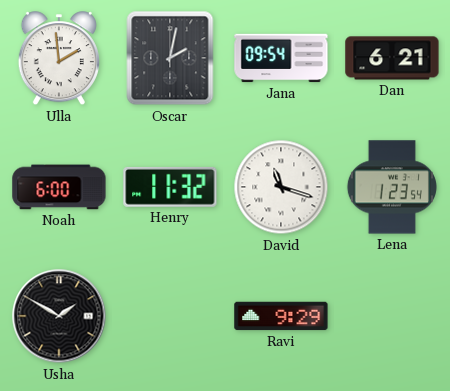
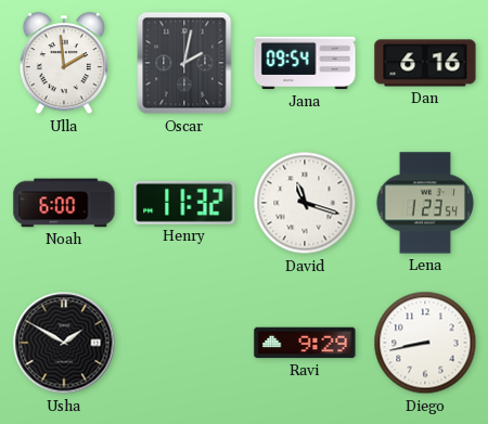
Dan: 6:21 -> 6:16
Diego: none -> 8:43
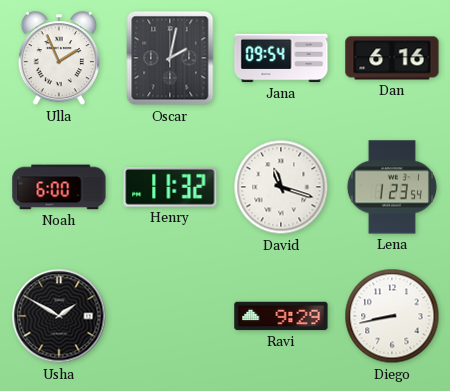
Ulla: 1:59 -> 1:56
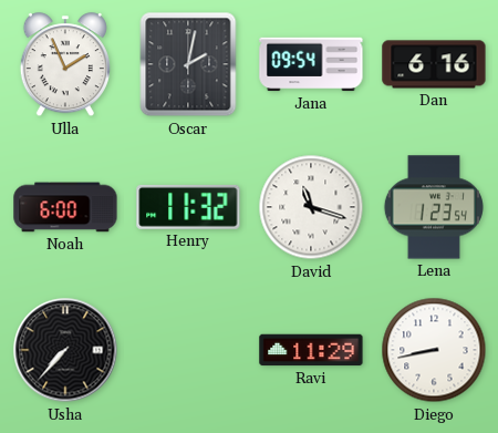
Usha: 1:50 -> 7:37
Ravi: 9:29 -> 11:29
